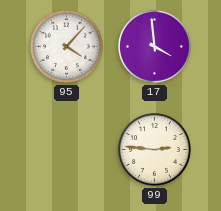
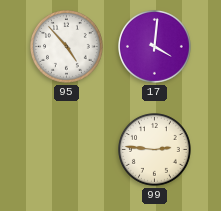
95: 4:07 -> 4:53
17: 3:59 -> 4:01
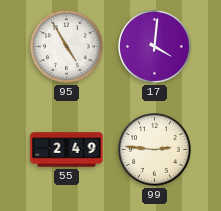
95: 4:53 -> 4:55
55: none -> 2:49
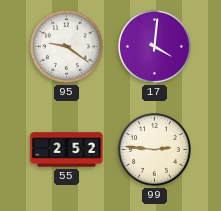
95: 4:55 -> 9:21
55: 2:49 -> 2:52
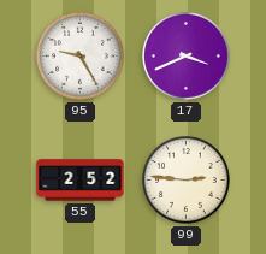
95: 9:21 -> 9:25
17: 4:01 -> 3:41
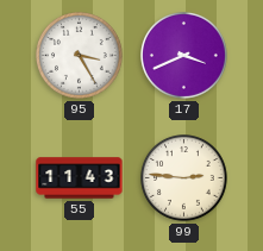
95: 9:25 -> 3:25
55: 2:52 -> 11:43
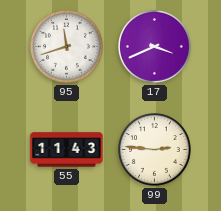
95: 3:25 -> 11:42
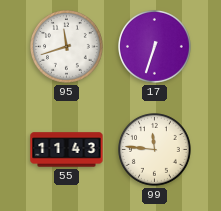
17: 3:41 -> 6:33
99: 2:46 -> 11:46
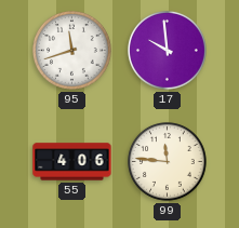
17: 6:33 -> 9:59
55: 11:43 -> 4:06
